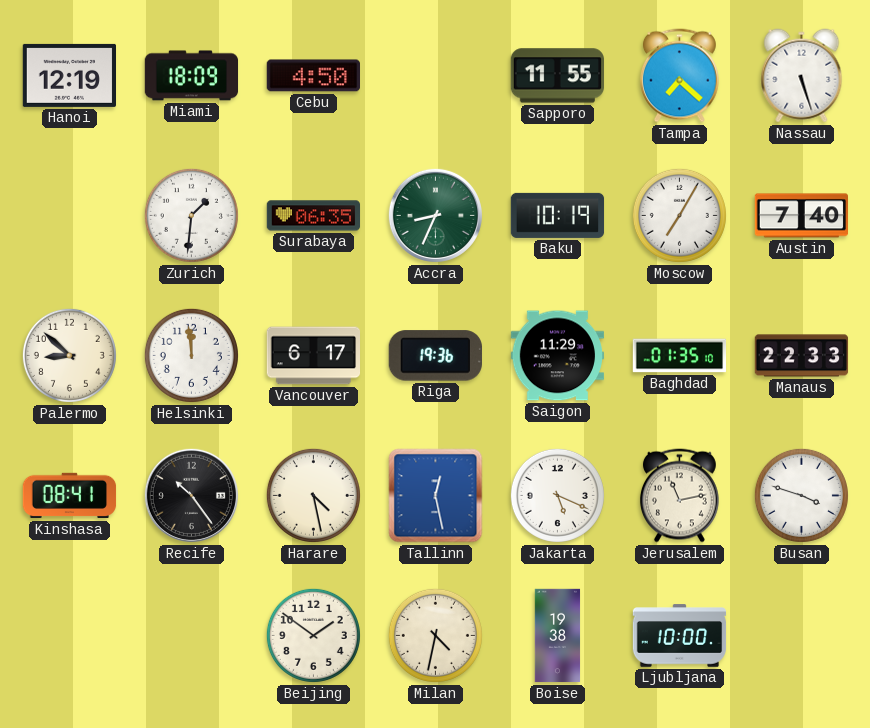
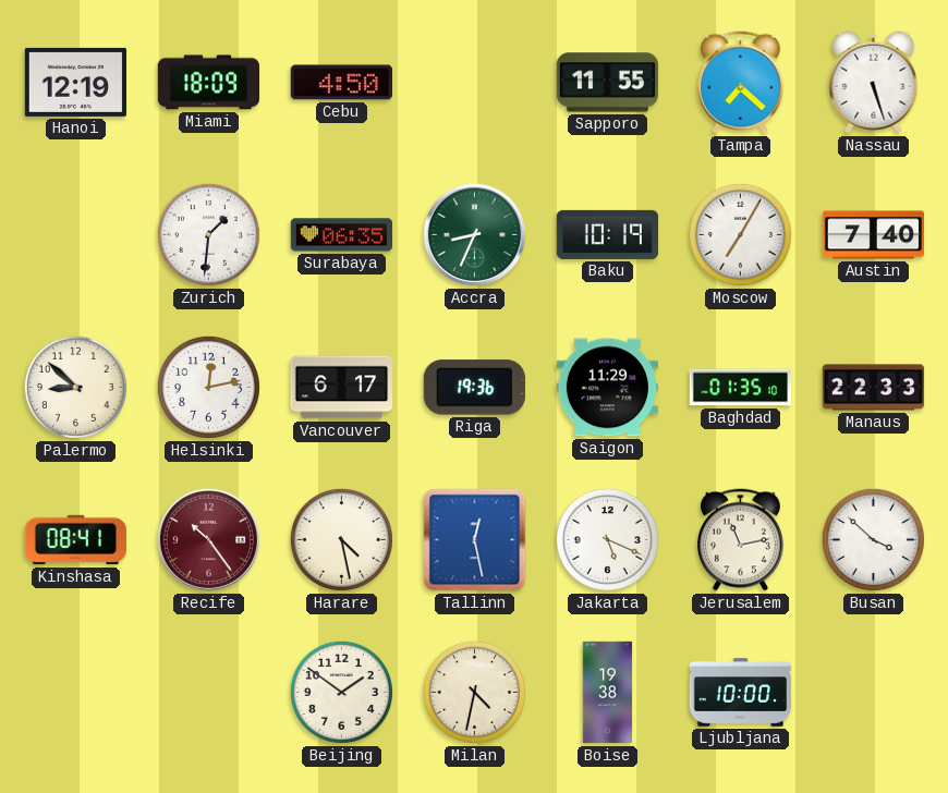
Helsinki: 11:59 -> 12:13
Recife dial: black -> burgundy
Busan: 3:48 -> 3:52
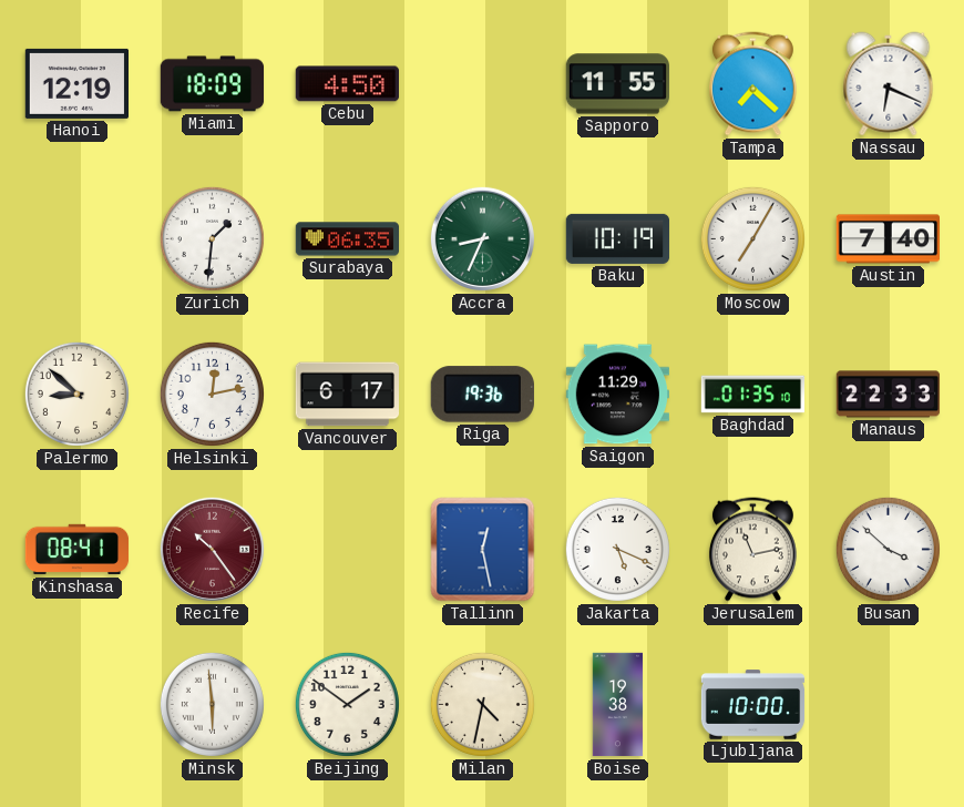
Nassau: 5:27 -> 6:19
Harare: 4:28 -> none
Minsk: none -> 5:59
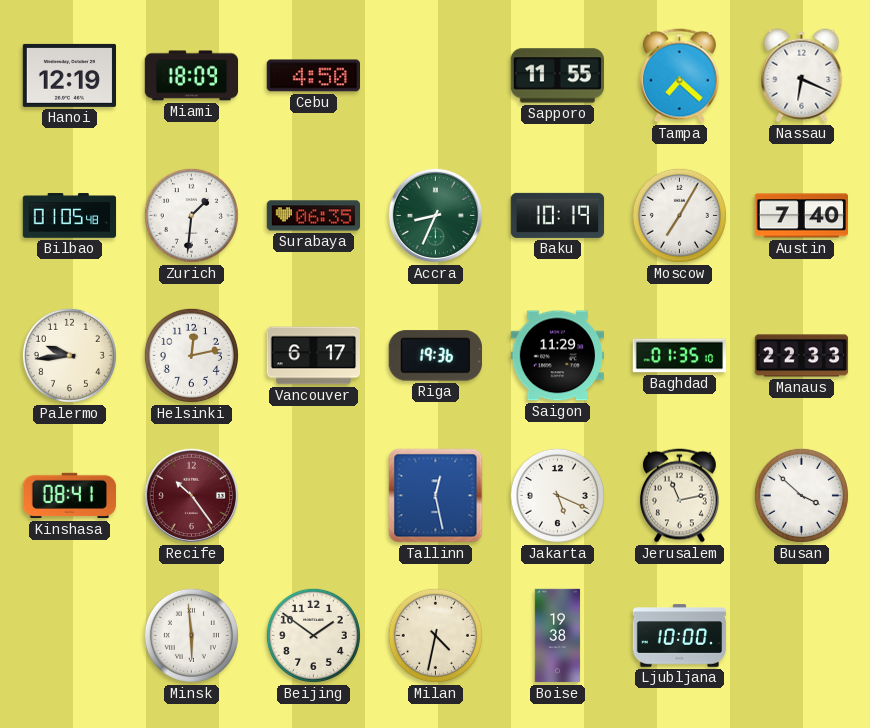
Bilbao: none -> 01:05
Palermo: 8:52 -> 9:44
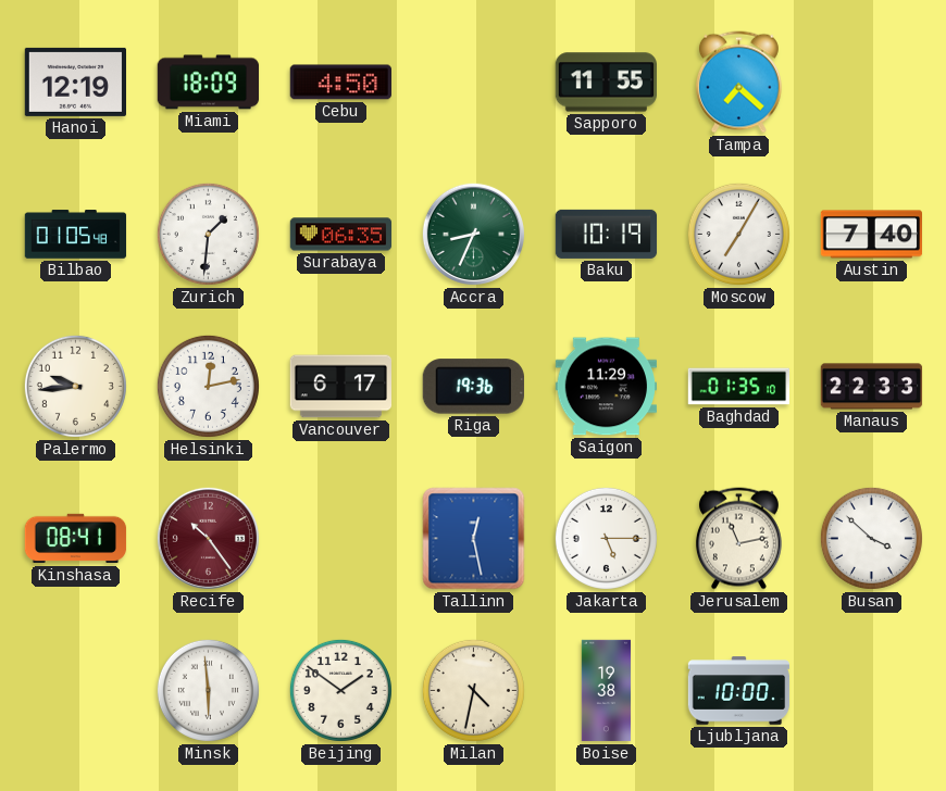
Nassau: 6:19 -> none
Jakarta: 5:19 -> 5:15
